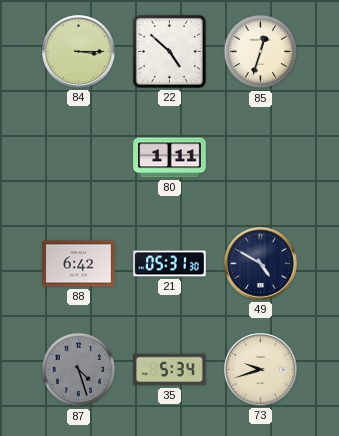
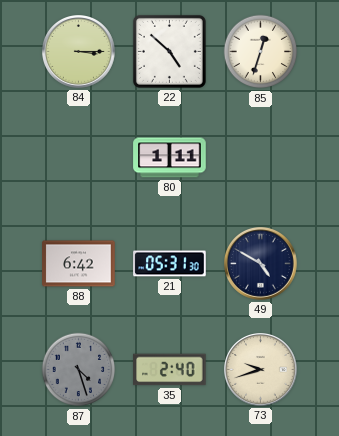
35: 5:34 -> 2:40
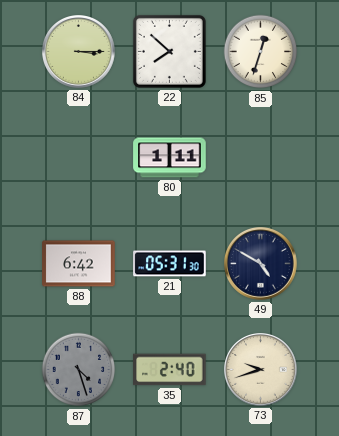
22: 4:52 -> 7:52
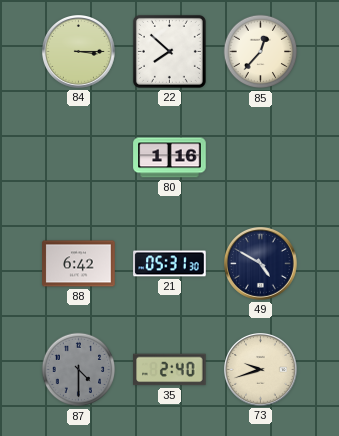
85: 12:33 -> 12:37
80: 1:11 -> 1:16
87: 4:27 -> 4:30
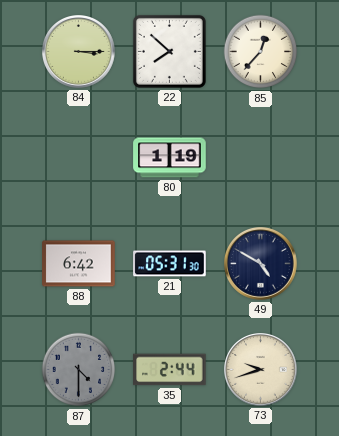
80: 1:16 -> 1:19
35: 2:40 -> 2:44
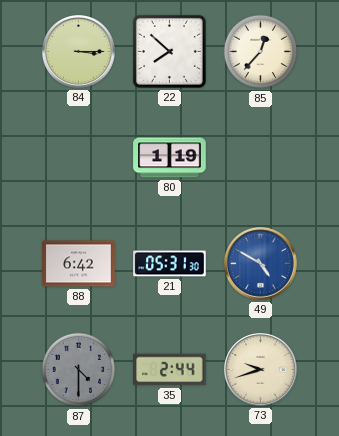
49 dial: navy -> blue
